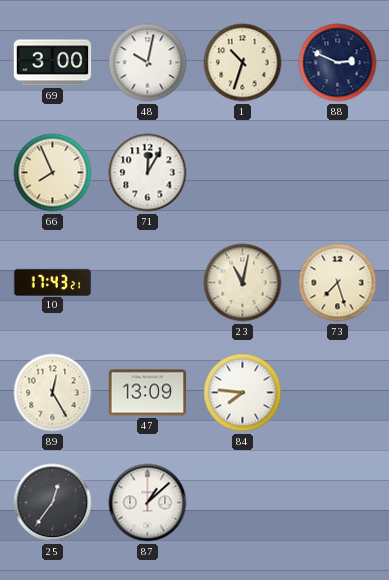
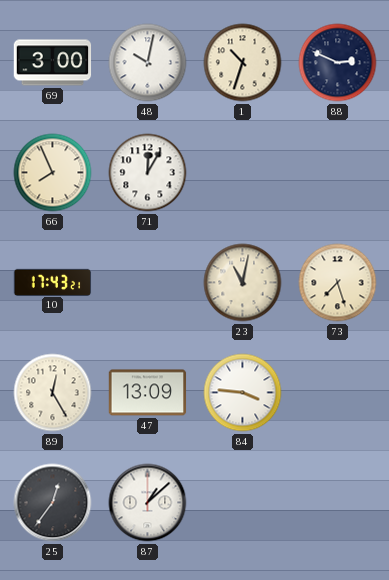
84: 7:46 -> 3:46
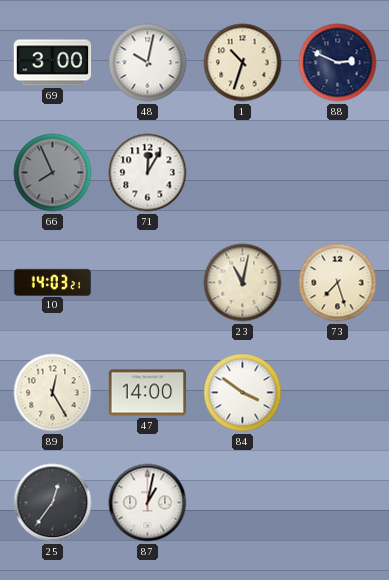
66 dial: cream -> grey
10: 17:43 -> 14:03
47: 13:09 -> 14:00
84: 3:46 -> 3:51
87: 1:08 -> 1:02
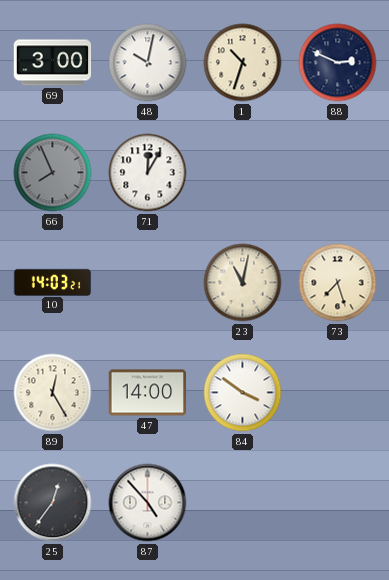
87: 1:02 -> 4:53
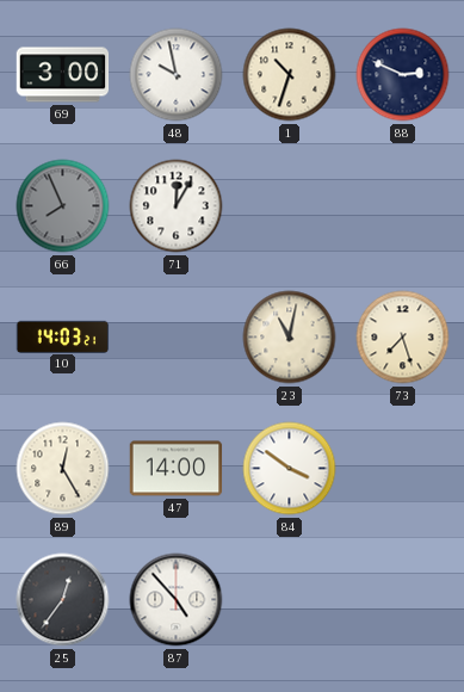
48: 10:02 -> 9:58
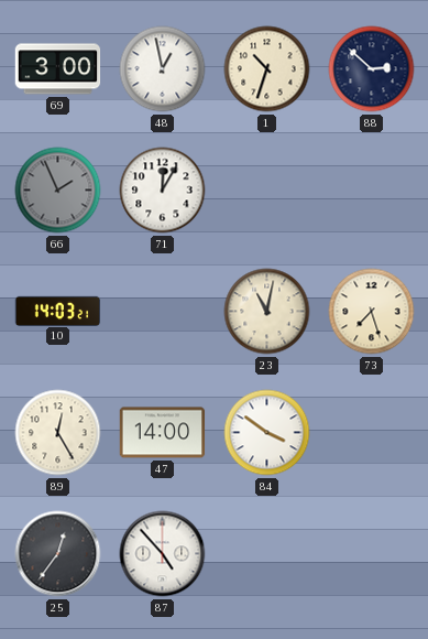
48: 9:58 -> 12:58
88: 2:49 -> 2:52
66: 7:56 -> 1:56
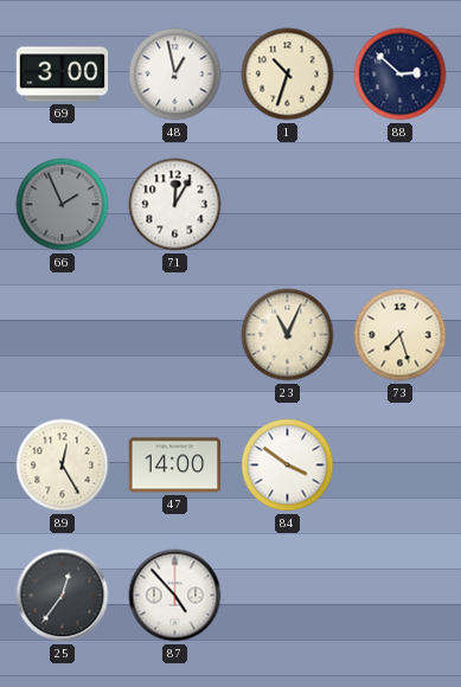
10: 14:03 -> none
23: 11:02 -> 11:04
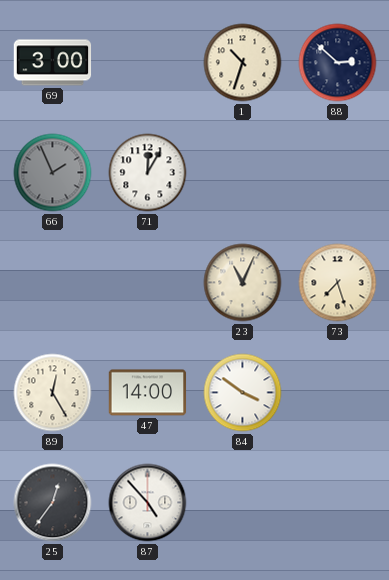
48: 12:58 -> none
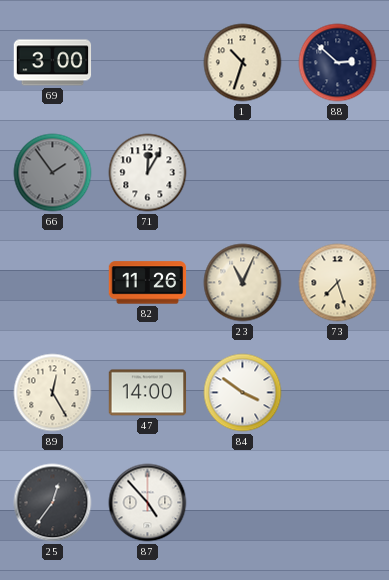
66: 1:56 -> 1:54
82: none -> 11:26
